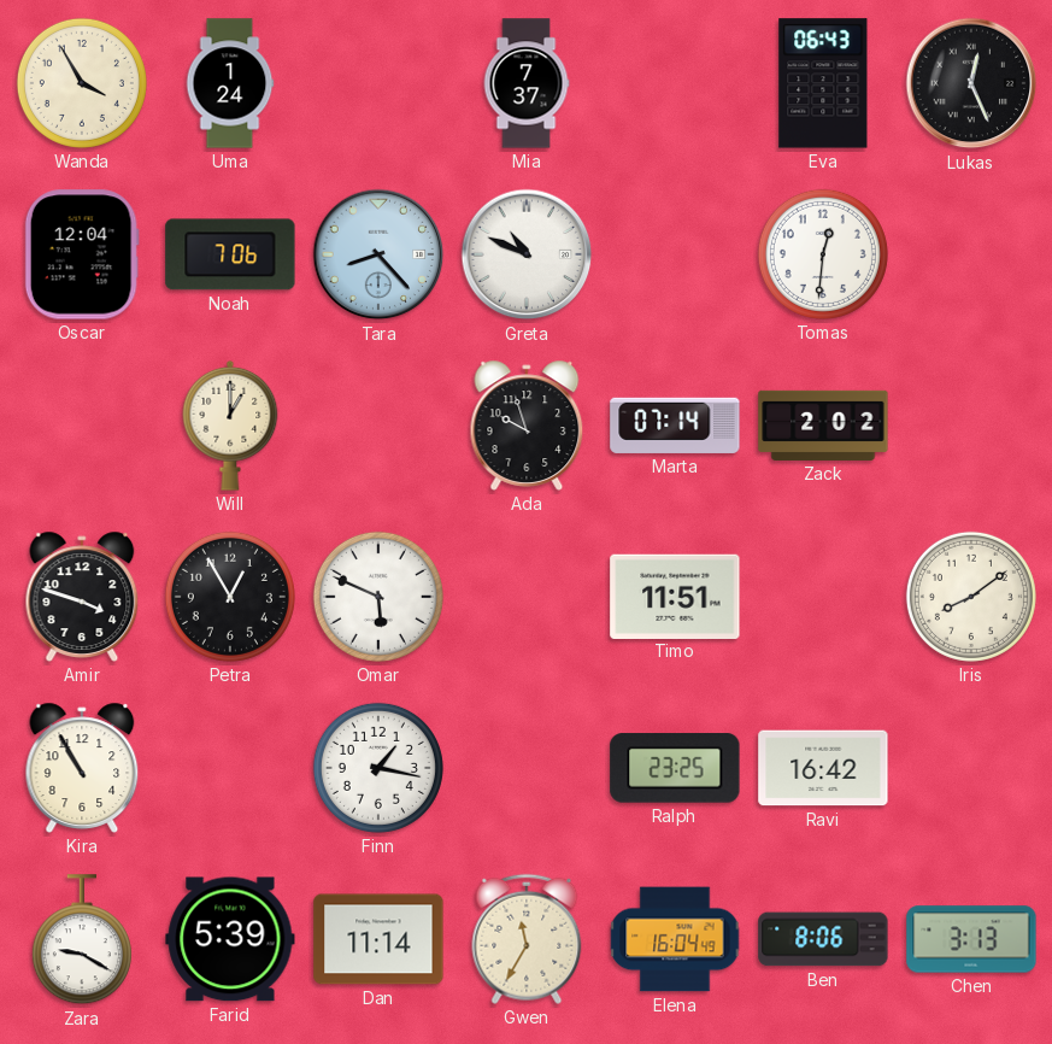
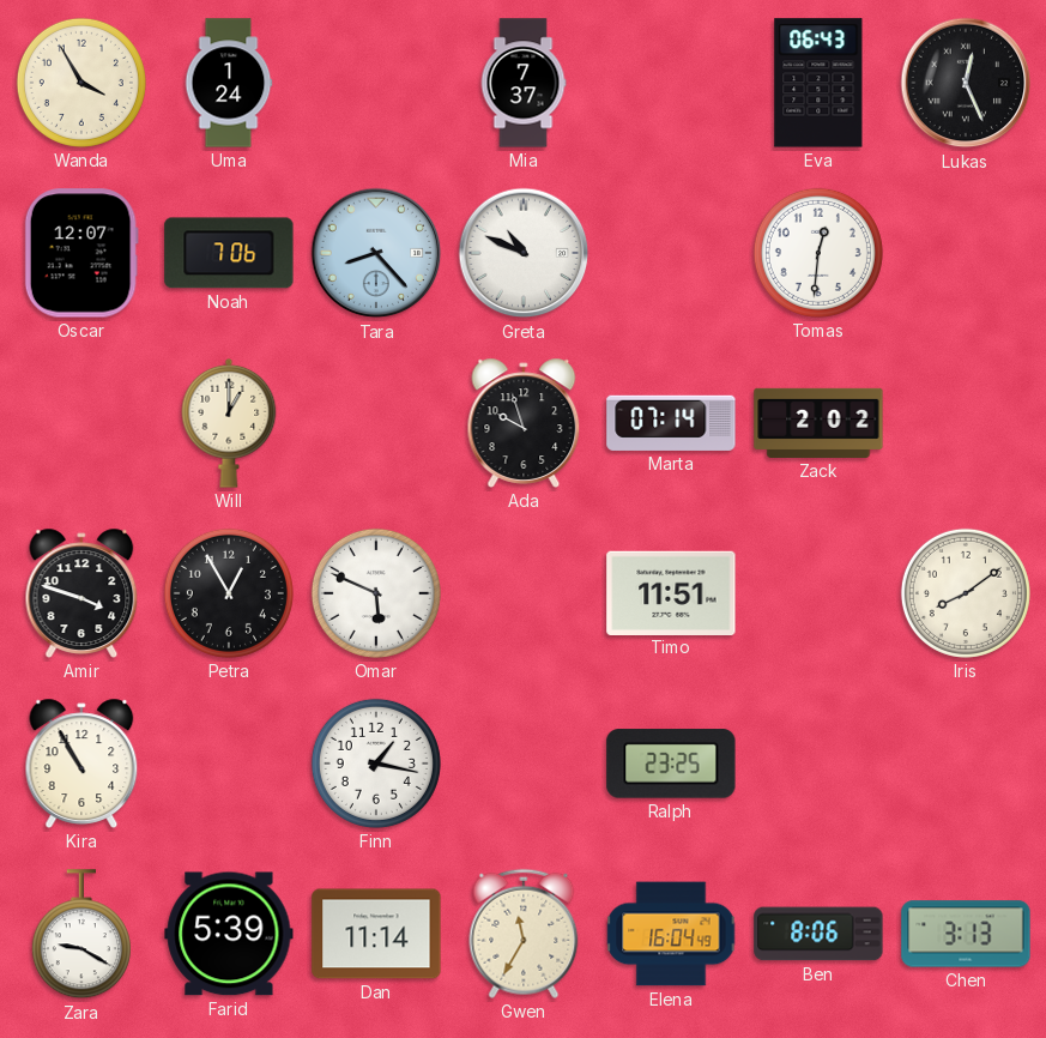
Oscar: 12:04 -> 12:07
Ravi: 16:42 -> none
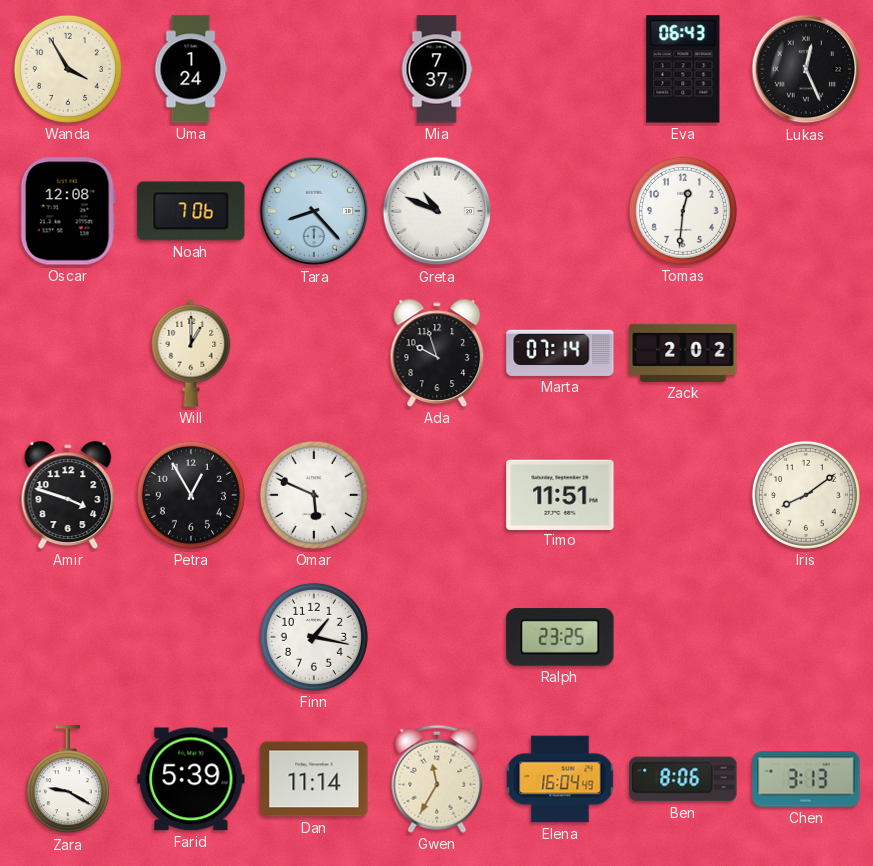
Oscar: 12:07 -> 12:08
Kira: 10:55 -> none
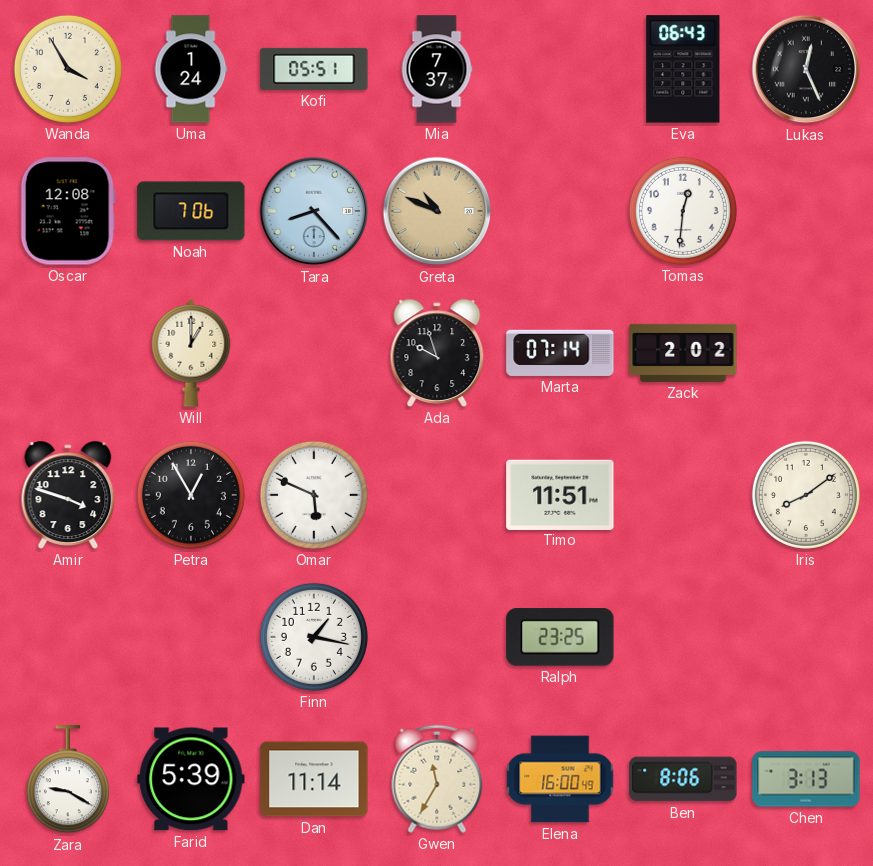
Kofi: none -> 05:51
Greta dial: white -> champagne
Elena: 16:04 -> 16:00
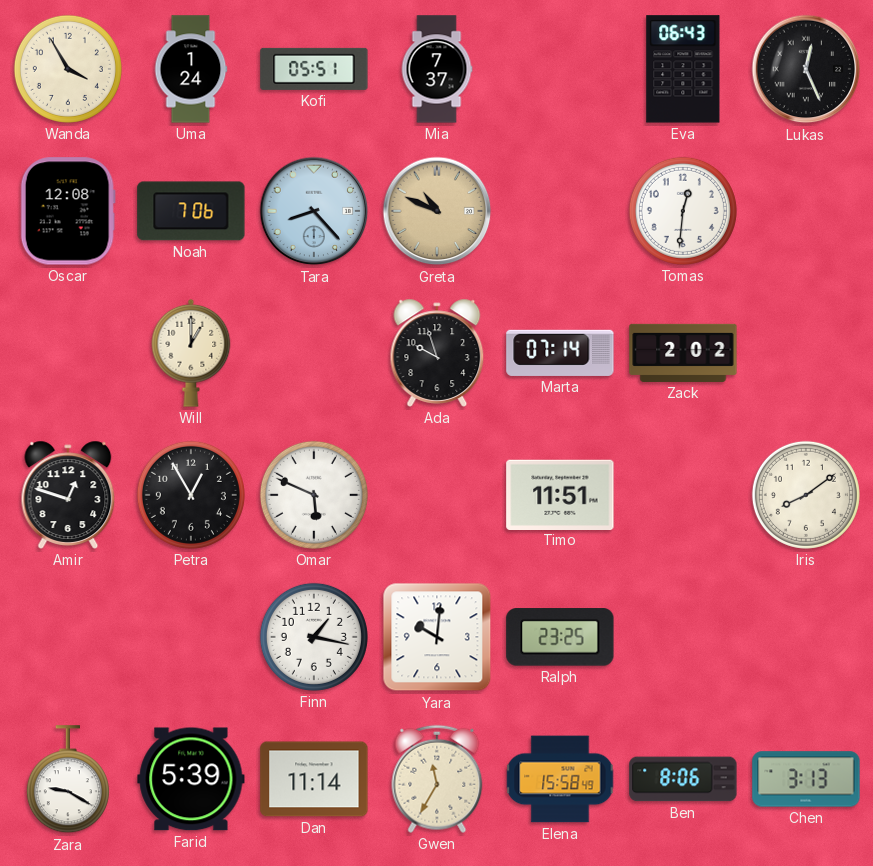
Amir: 3:48 -> 12:48
Yara: none -> 10:01
Elena: 16:00 -> 15:58
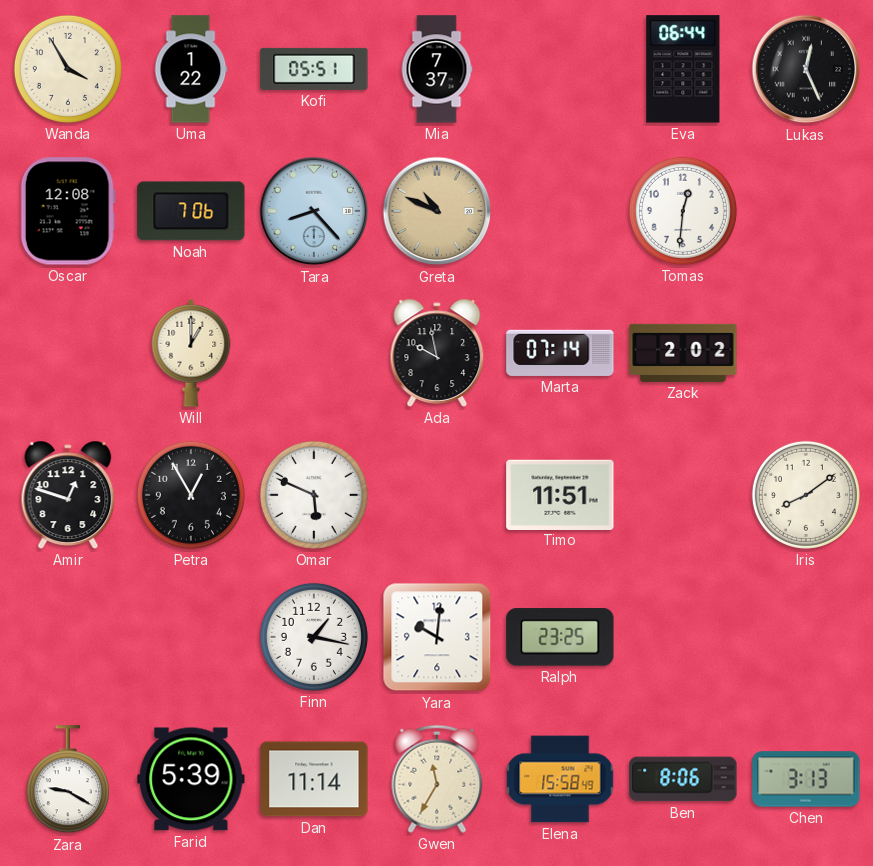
Uma: 1:24 -> 1:22
Eva: 06:43 -> 06:44
Ada: 9:57 -> 9:58
